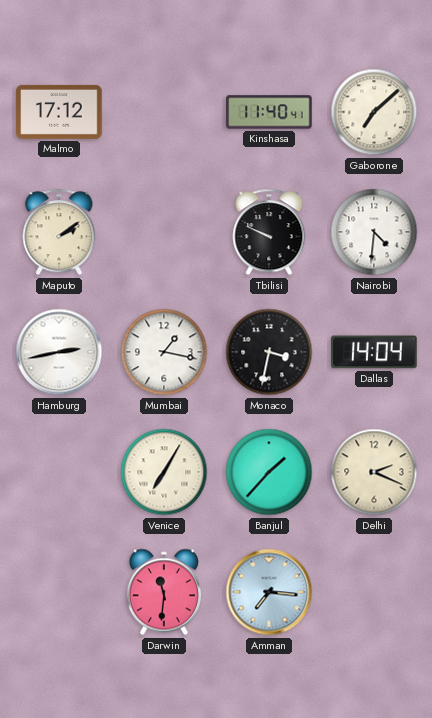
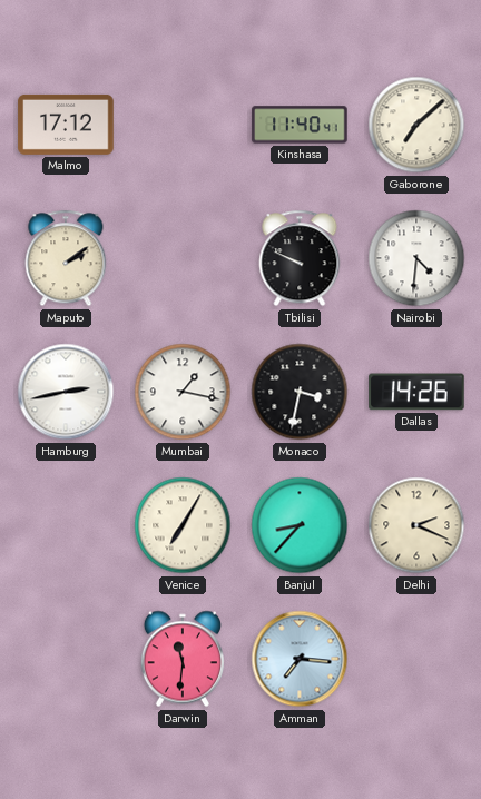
Dallas: 14:04 -> 14:26
Banjul: 1:37 -> 8:37
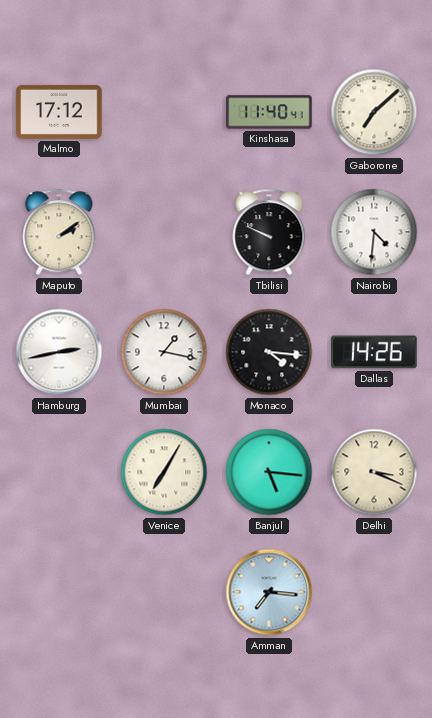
Monaco: 3:32 -> 4:16
Banjul: 8:37 -> 5:16
Delhi: 2:19 -> 3:19
Darwin: 11:31 -> none
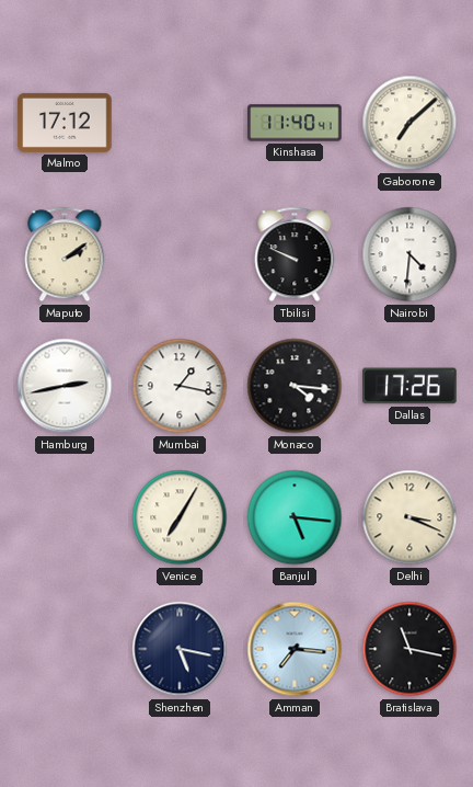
Dallas: 14:26 -> 17:26
Shenzhen: none -> 5:17
Bratislava: none -> 11:17
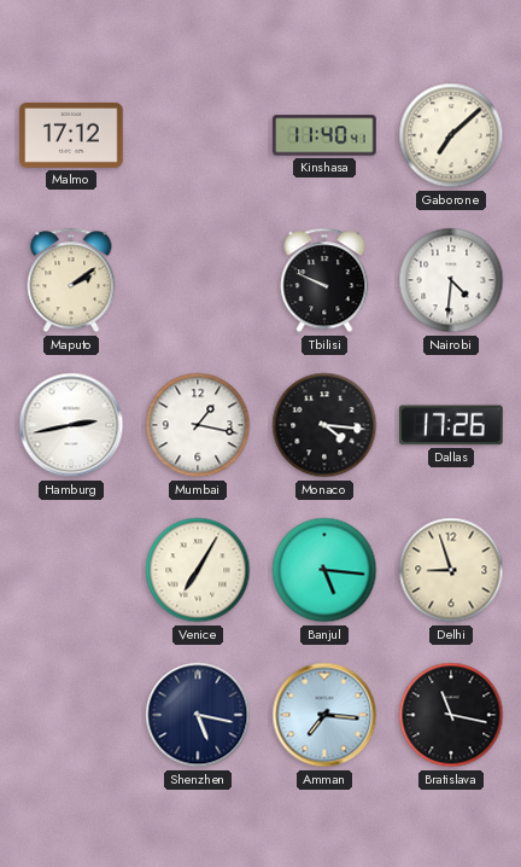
Delhi: 3:19 -> 8:57
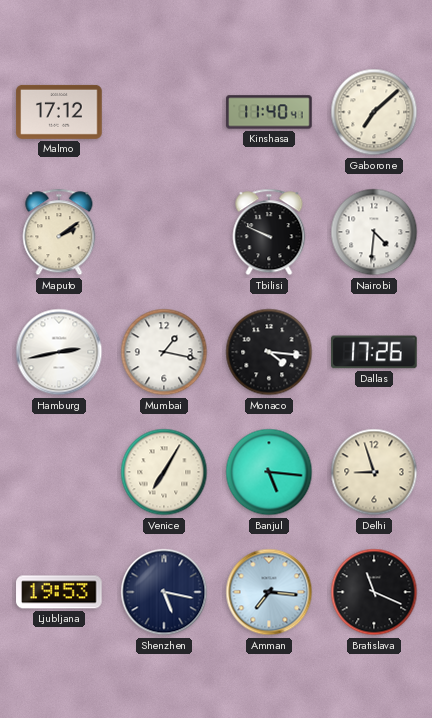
Ljubljana: none -> 19:53
Bratislava: 11:17 -> 11:19
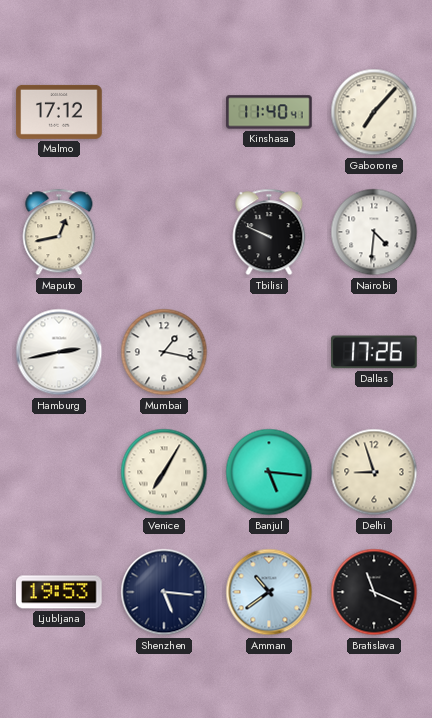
Gaborone: 7:08 -> 7:07
Maputo: 2:09 -> 12:43
Monaco: 4:16 -> none
Shenzhen: 5:17 -> 5:16
Amman: 7:16 -> 10:39
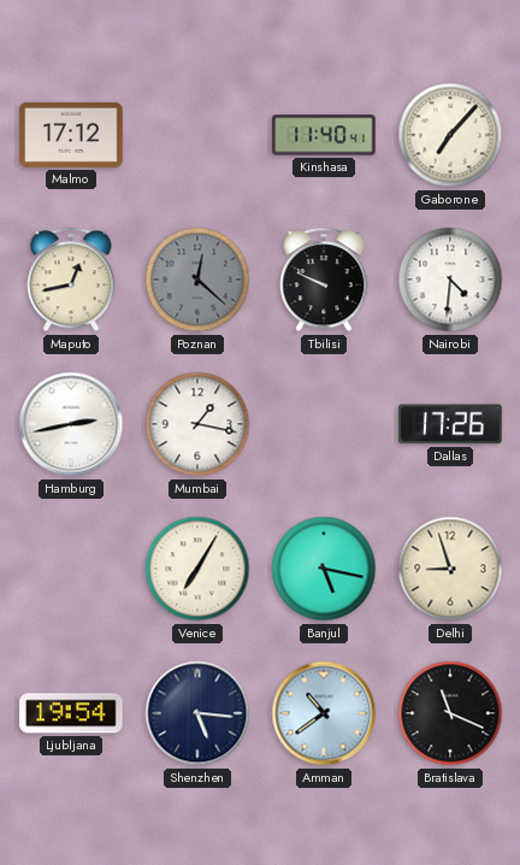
Poznan: none -> 12:22
Banjul: 5:16 -> 5:17
Ljubljana: 19:53 -> 19:54
